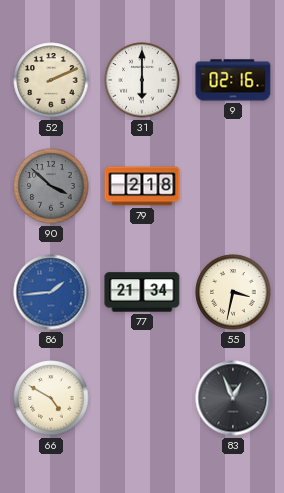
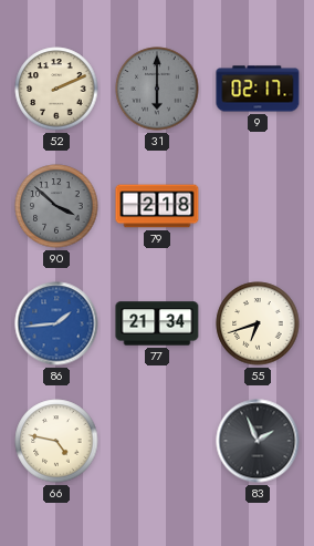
31 dial: white -> grey
9: 02:16 -> 02:17
55: 3:32 -> 6:42
66: 4:50 -> 4:47
83: 12:56 -> 1:56
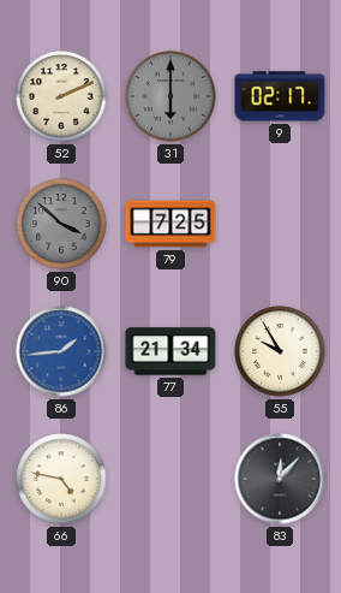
79: 2:18 -> 7:25
55: 6:42 -> 9:55
83: 1:56 -> 12:07
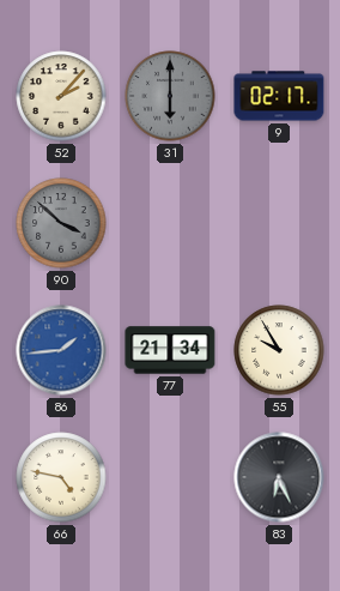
52: 2:11 -> 2:07
79: 7:25 -> none
83: 12:07 -> 6:26
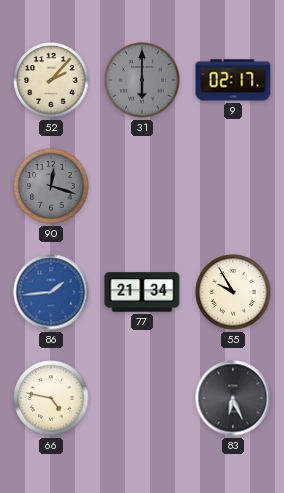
90: 3:52 -> 12:18
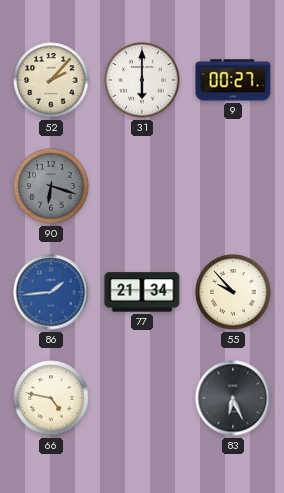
31 dial: grey -> white
9: 02:17 -> 00:27
90: 12:18 -> 6:18
55: 9:55 -> 9:53
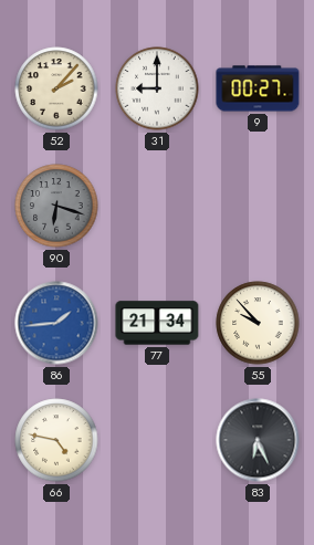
31: 6:00 -> 9:00
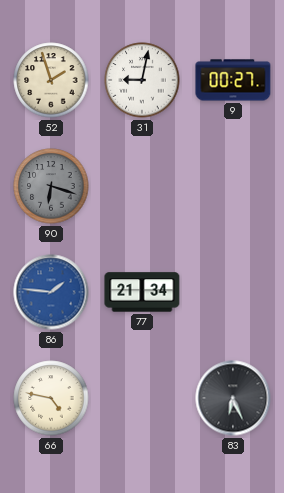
52: 2:07 -> 1:57
31: 9:00 -> 9:02
86: 1:44 -> 1:46
55: 9:53 -> none
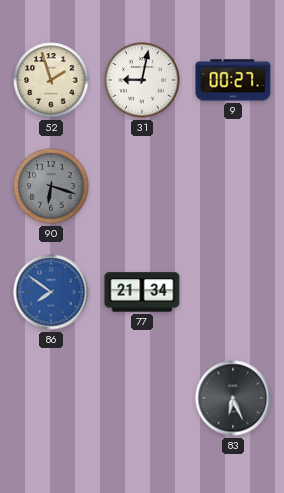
86: 1:46 -> 7:51
66: 4:47 -> none
